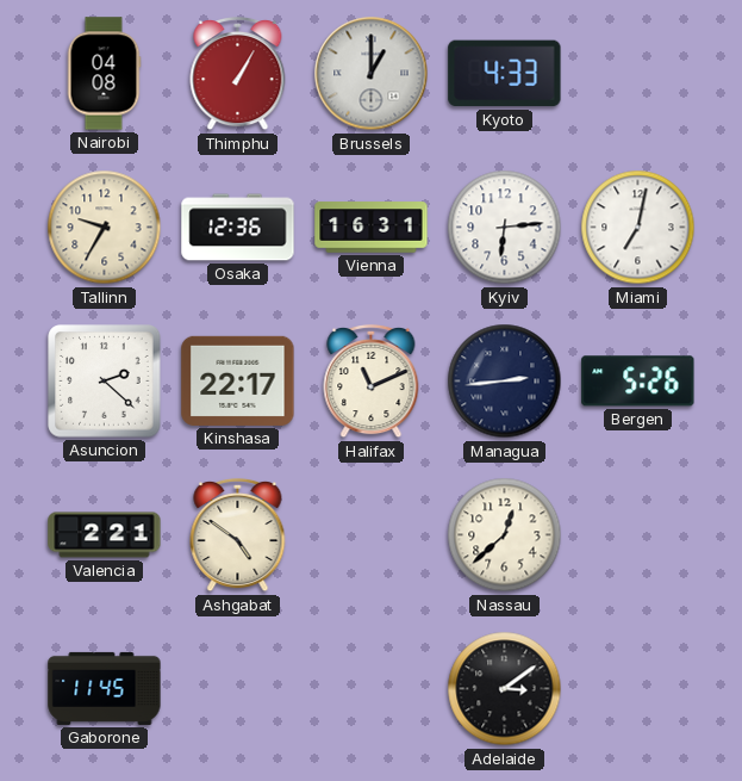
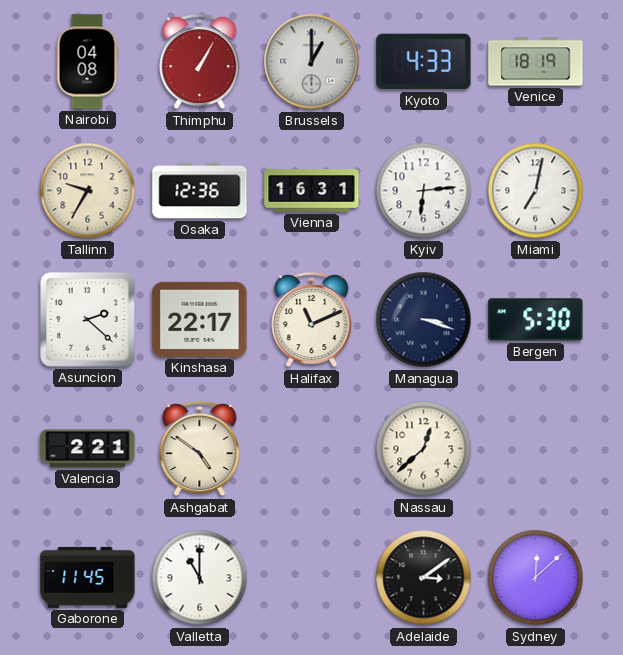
Venice: none -> 18:19
Managua: 2:44 -> 3:18
Bergen: 5:26 -> 5:30
Valletta: none -> 11:00
Sydney: none -> 12:08
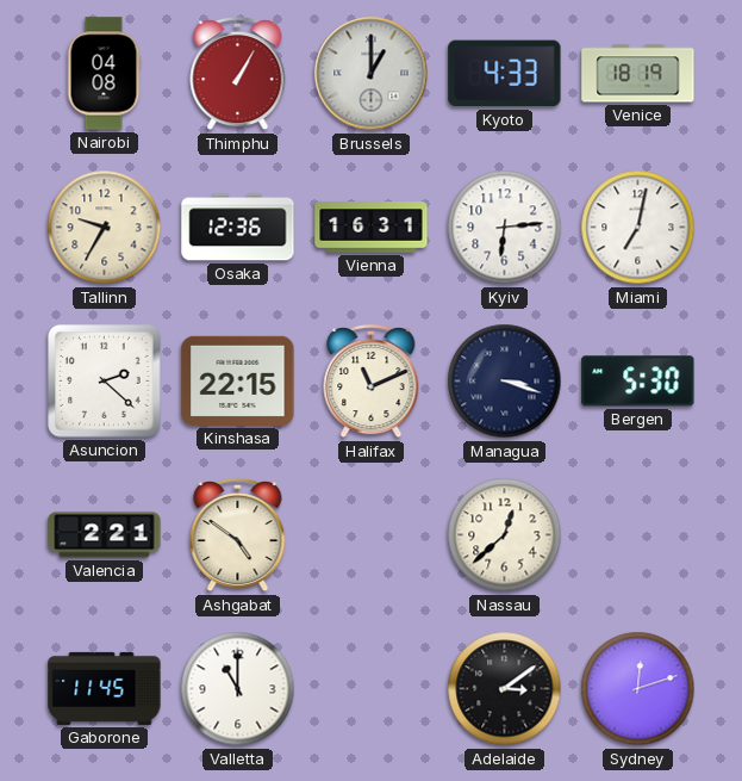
Kinshasa: 22:17 -> 22:15
Sydney: 12:08 -> 12:12
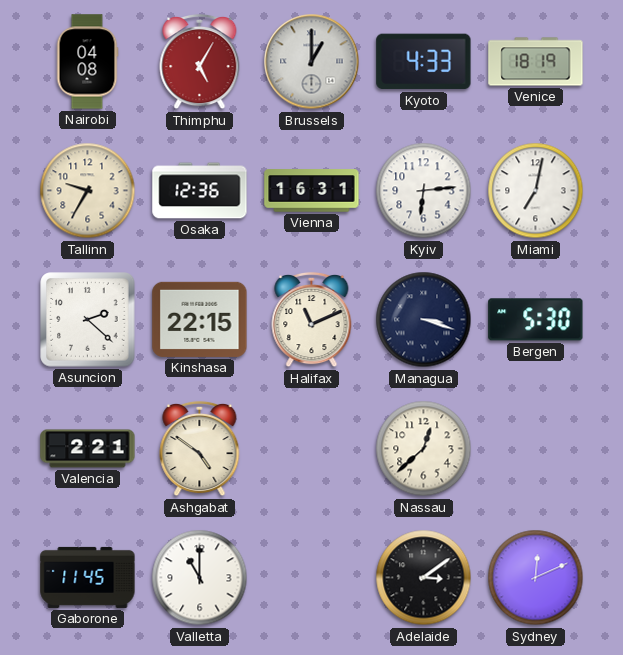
Thimphu: 1:05 -> 5:05
Sydney: 12:12 -> 12:11
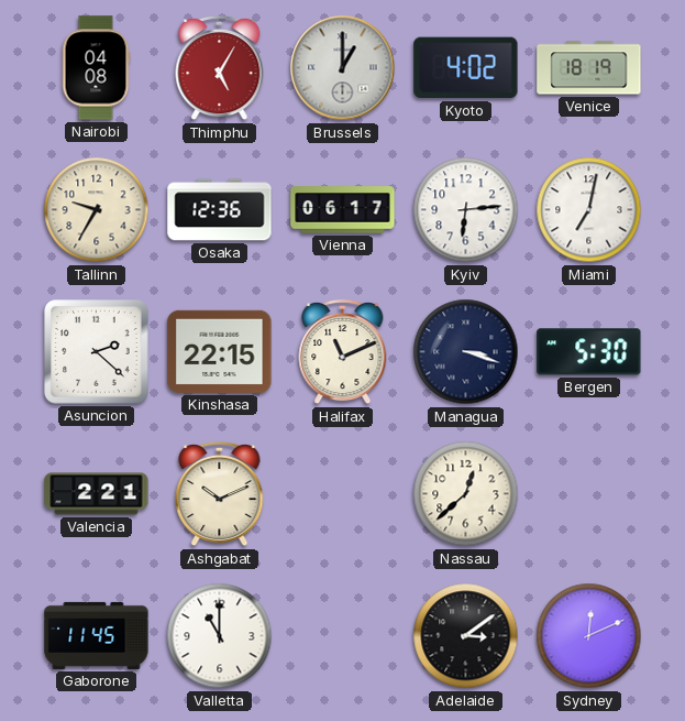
Kyoto: 4:33 -> 4:02
Vienna: 16:31 -> 06:17
Ashgabat: 4:51 -> 10:11
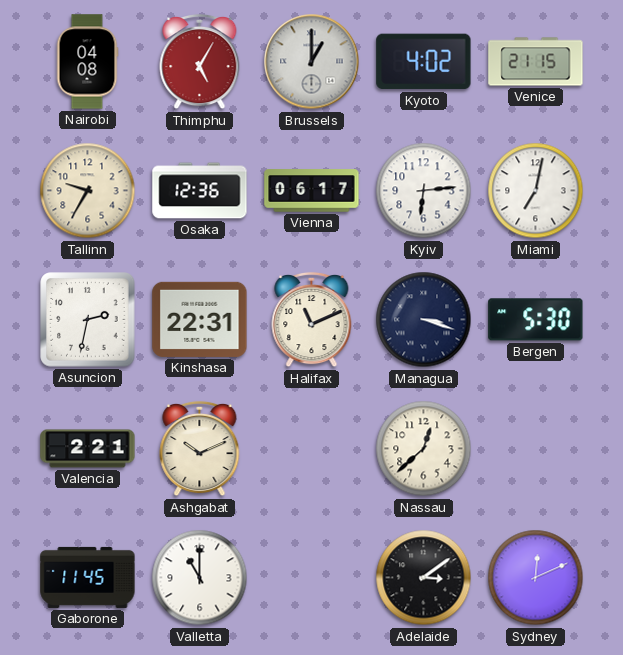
Venice: 18:19 -> 21:15
Asuncion: 2:22 -> 2:32
Kinshasa: 22:15 -> 22:31
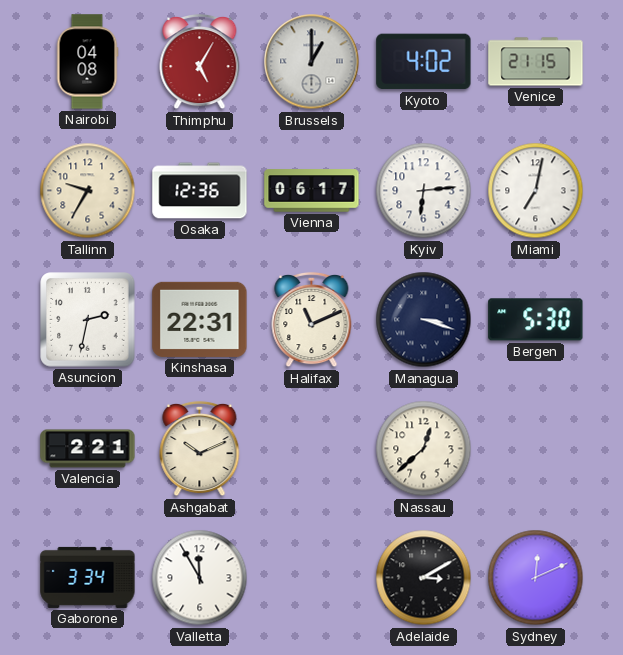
Gaborone: 11:45 -> 3:34
Valletta: 11:00 -> 11:55
Adelaide: 3:09 -> 3:10
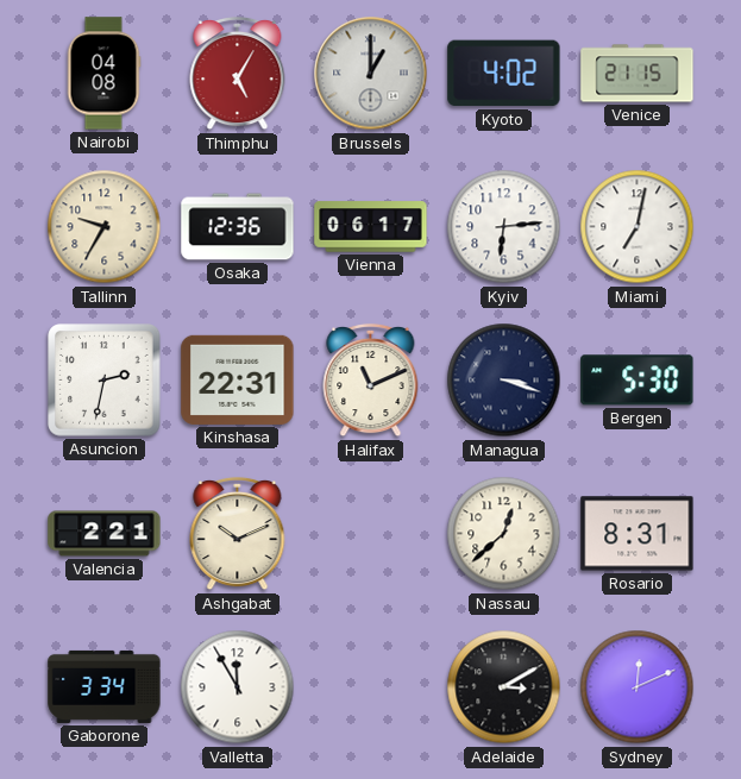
Rosario: none -> 8:31
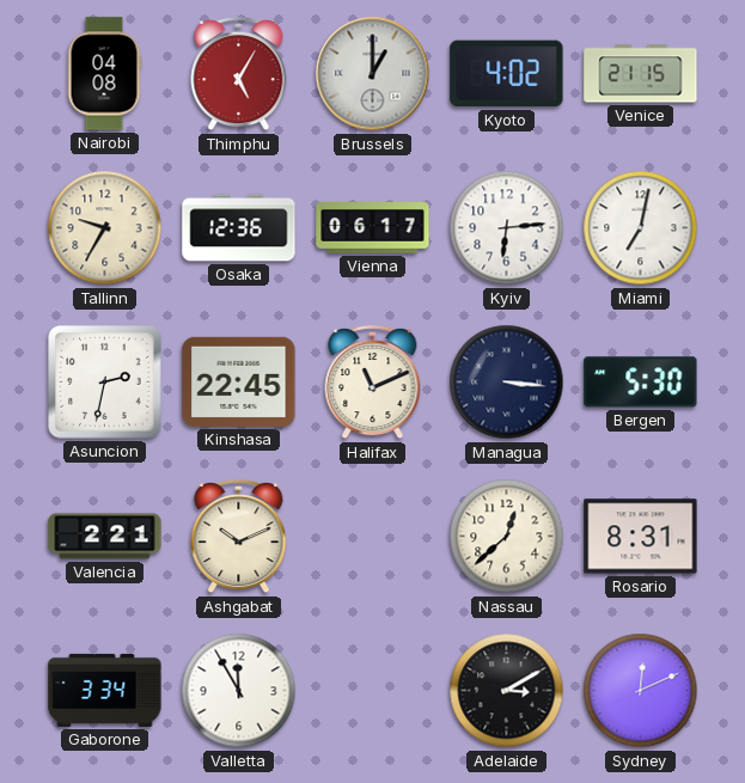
Kinshasa: 22:31 -> 22:45
Managua: 3:18 -> 3:16
